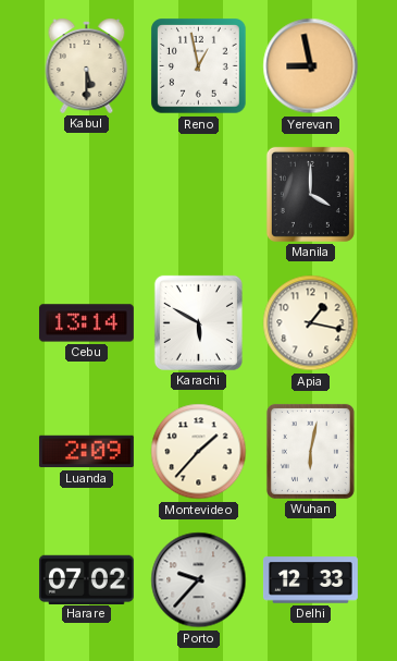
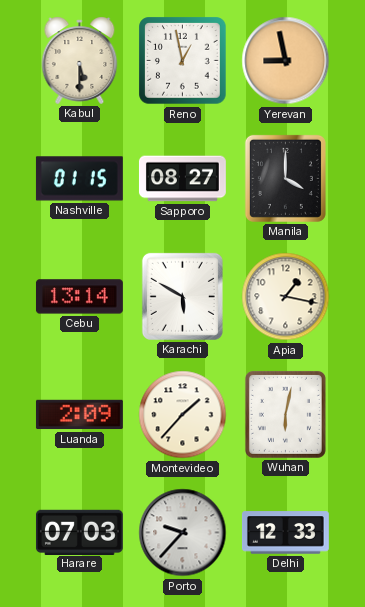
Nashville: none -> 01:15
Sapporo: none -> 08:27
Harare: 07:02 -> 07:03
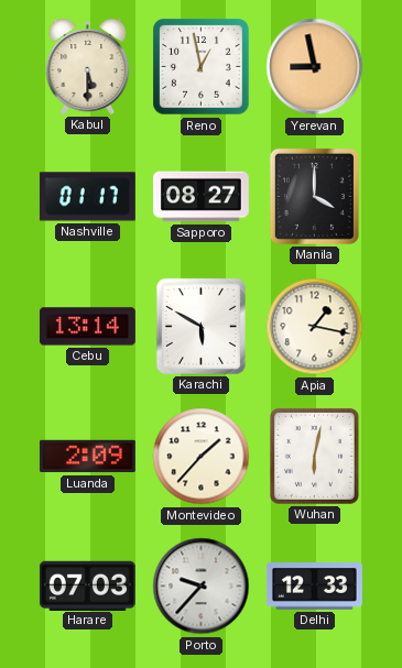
Nashville: 01:15 -> 01:17
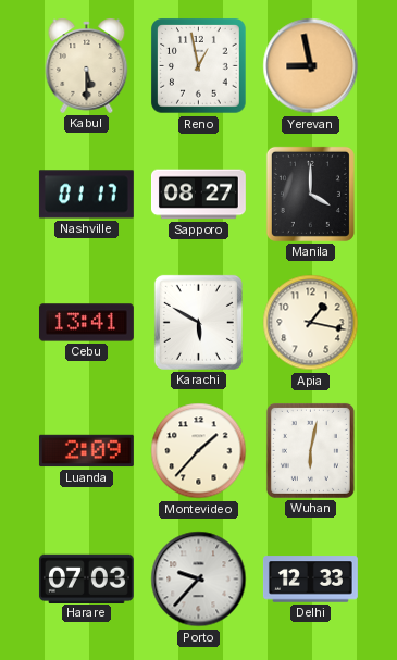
Cebu: 13:14 -> 13:41
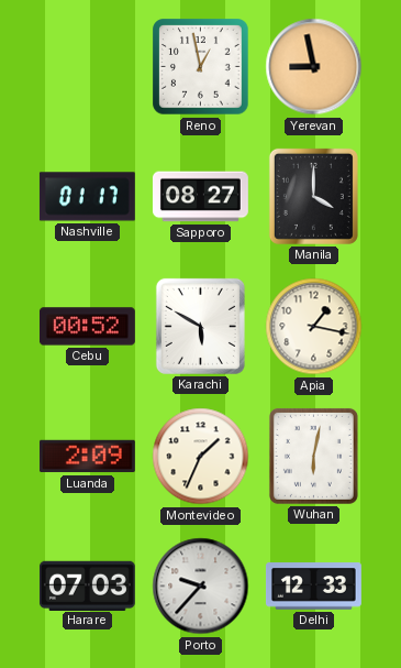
Kabul: 5:30 -> none
Cebu: 13:41 -> 00:52
Montevideo: 1:37 -> 1:34
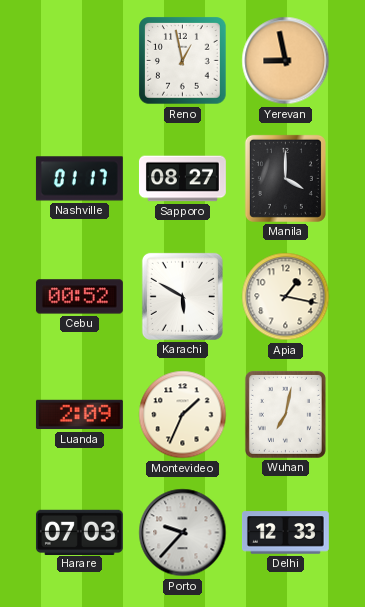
Wuhan: 6:02 -> 7:02
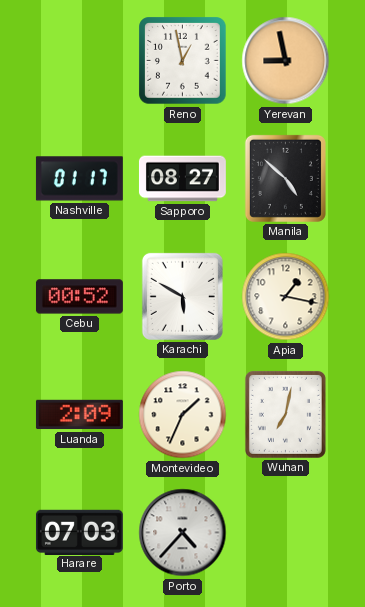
Manila: 4:00 -> 4:52
Porto: 9:37 -> 4:37
Delhi: 12:33 -> none
